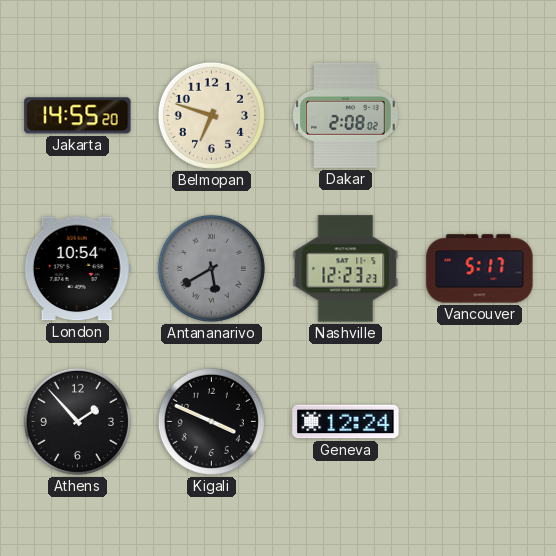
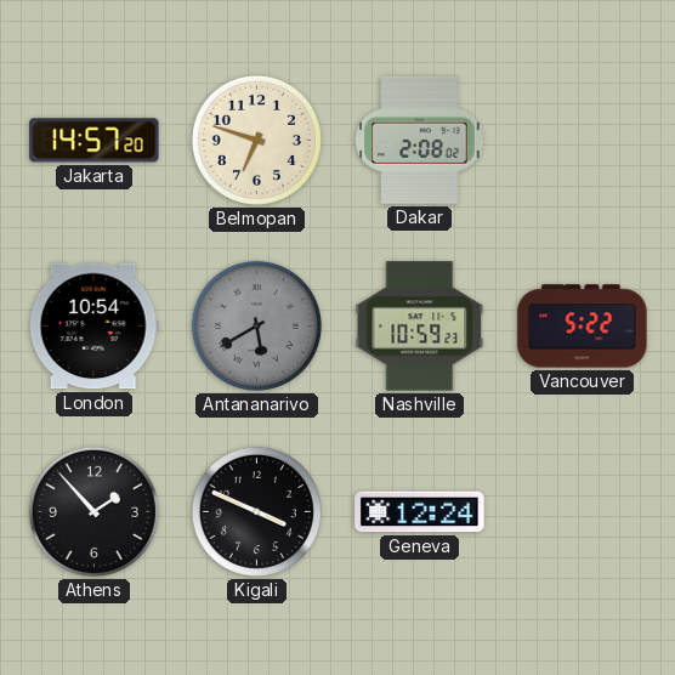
Jakarta: 14:55 -> 14:57
Nashville: 12:23 -> 10:59
Vancouver: 5:17 -> 5:22
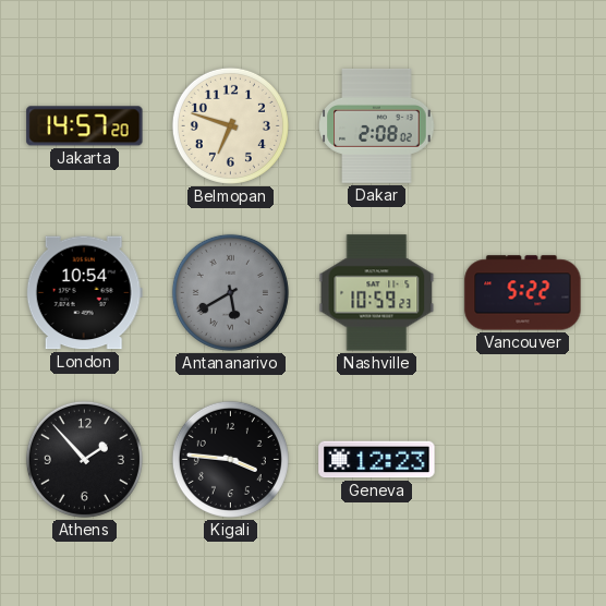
Kigali: 3:49 -> 3:46
Geneva: 12:24 -> 12:23
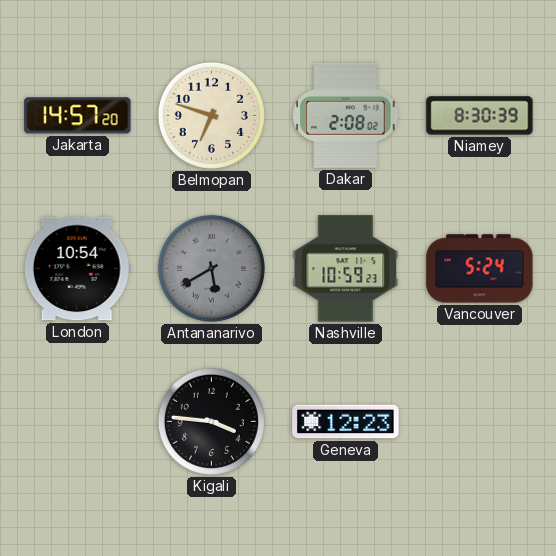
Niamey: none -> 8:30
Vancouver: 5:22 -> 5:24
Athens: 1:53 -> none
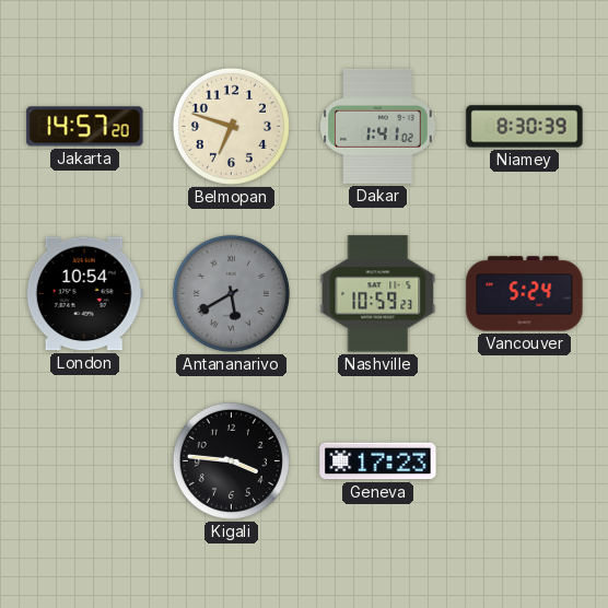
Dakar: 2:08 -> 1:41
Geneva: 12:23 -> 17:23
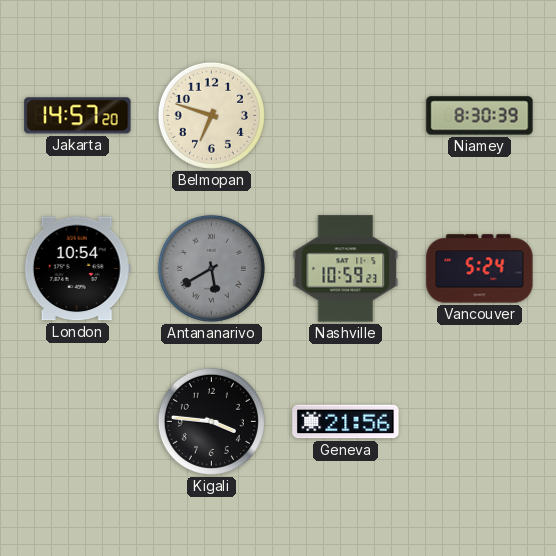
Dakar: 1:41 -> none
Geneva: 17:23 -> 21:56
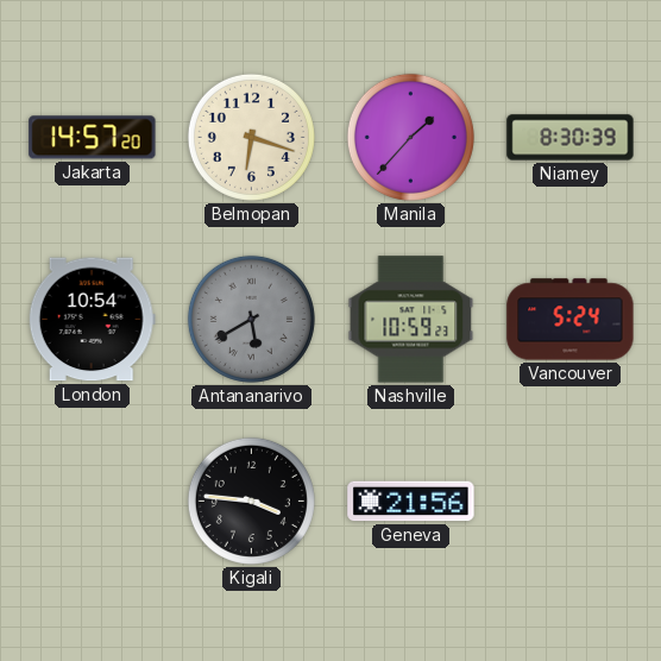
Belmopan: 6:48 -> 6:18
Manila: none -> 1:37
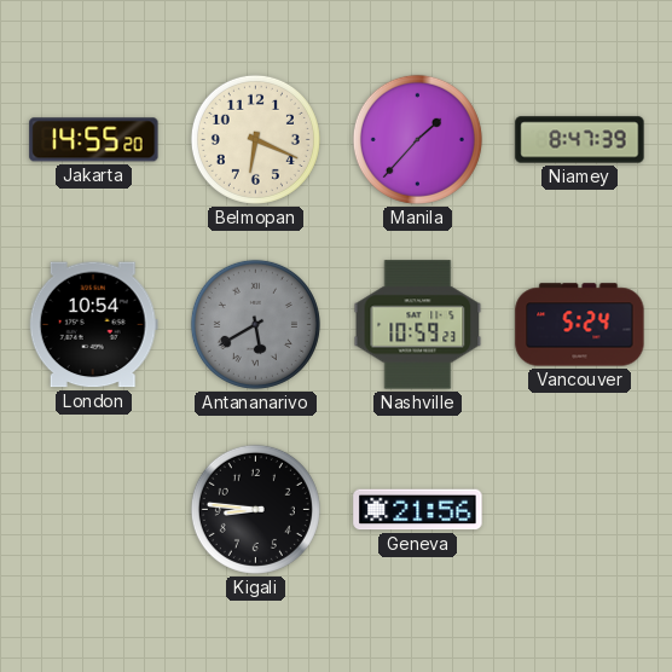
Jakarta: 14:57 -> 14:55
Belmopan: 6:18 -> 6:19
Niamey: 8:30 -> 8:47
Kigali: 3:46 -> 8:46
